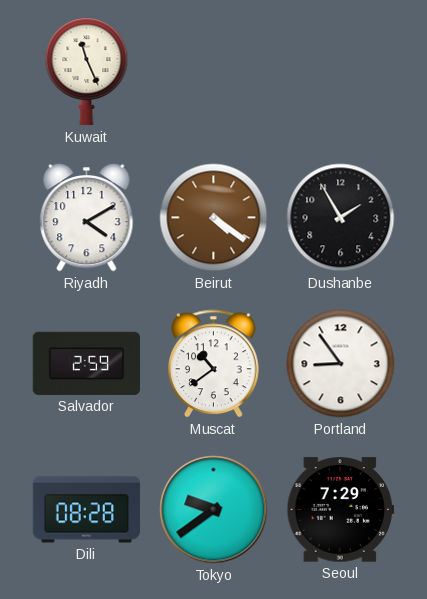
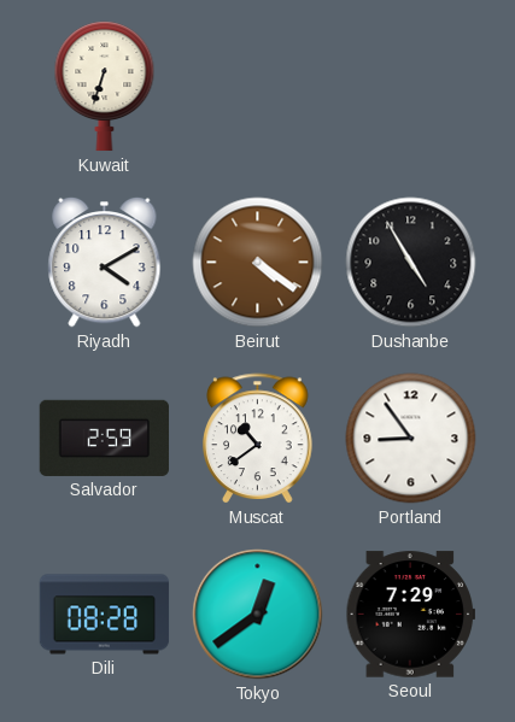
Kuwait: 11:26 -> 6:33
Dushanbe: 1:55 -> 4:55
Tokyo: 9:39 -> 12:39
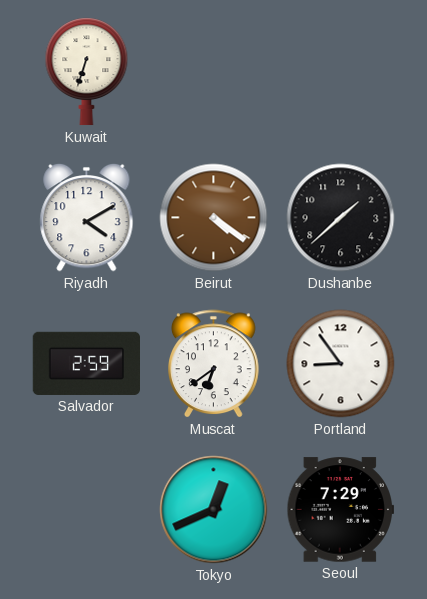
Dushanbe: 4:55 -> 1:38
Muscat: 10:39 -> 6:39
Dili: 08:28 -> none
Tokyo: 12:39 -> 12:41
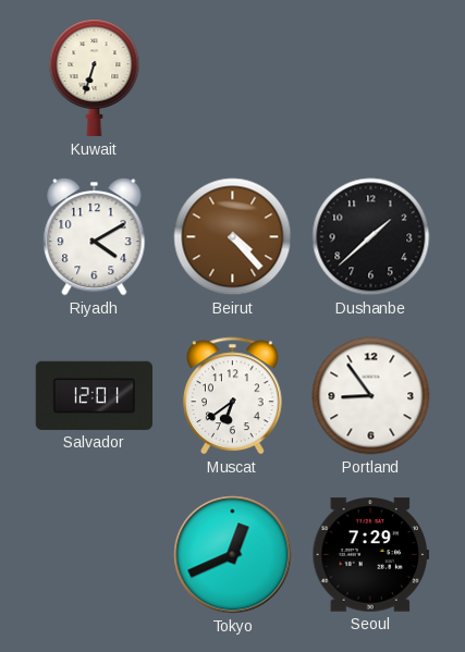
Beirut: 4:21 -> 4:23
Salvador: 2:59 -> 12:01
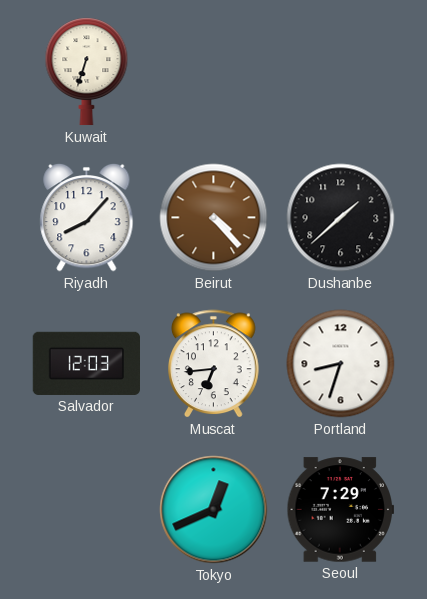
Riyadh: 4:10 -> 8:07
Salvador: 12:01 -> 12:03
Muscat: 6:39 -> 6:44
Portland: 8:54 -> 8:33
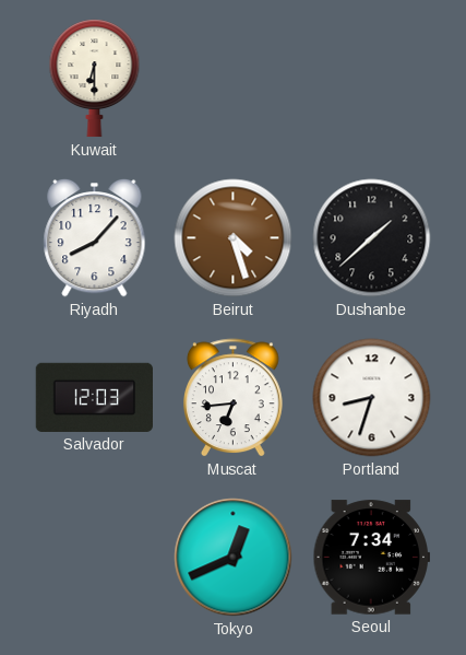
Kuwait: 6:33 -> 6:30
Beirut: 4:23 -> 4:27
Seoul: 7:29 -> 7:34
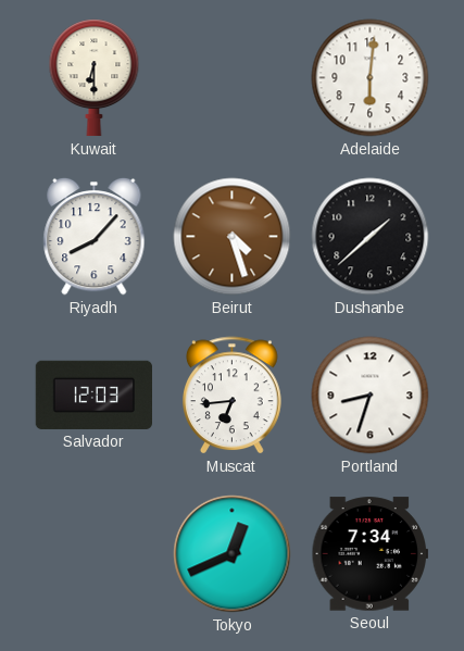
Adelaide: none -> 6:01
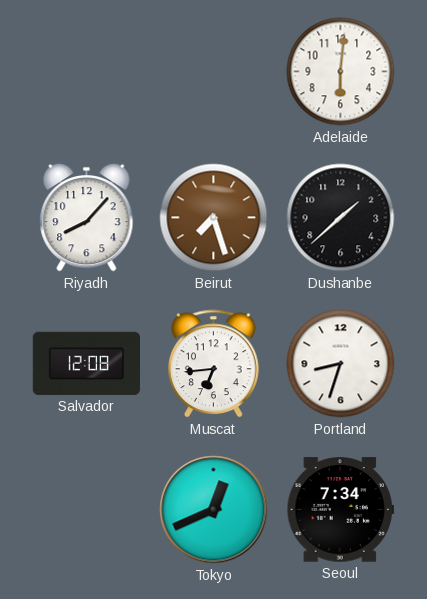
Kuwait: 6:30 -> none
Beirut: 4:27 -> 7:27
Salvador: 12:03 -> 12:08
